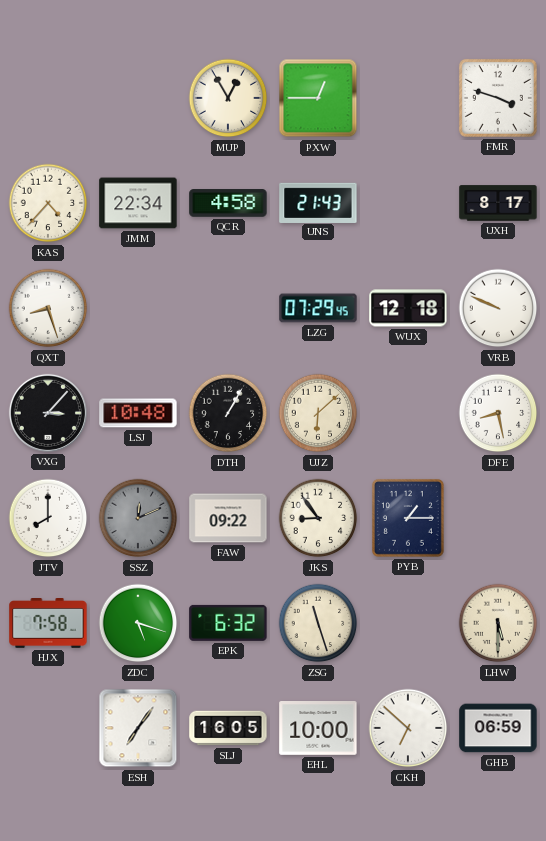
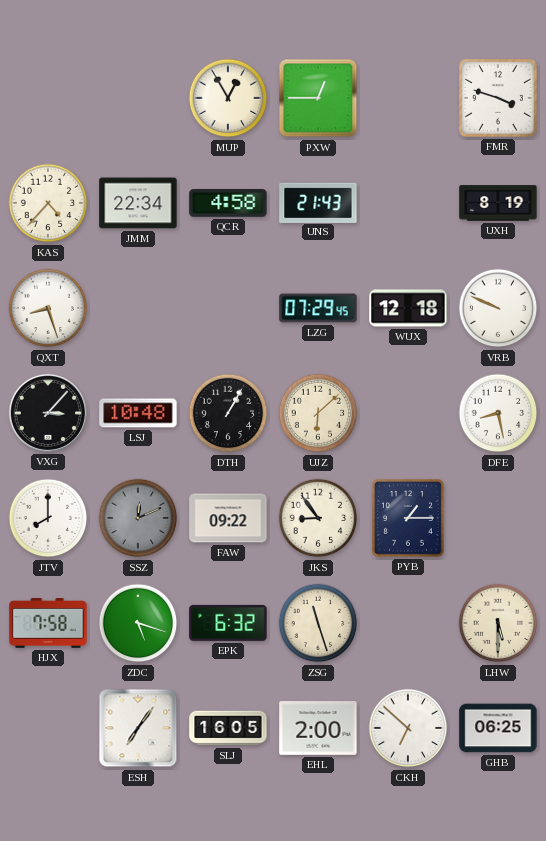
UXH: 8:17 -> 8:19
EHL: 10:00 -> 2:00
GHB: 06:59 -> 06:25
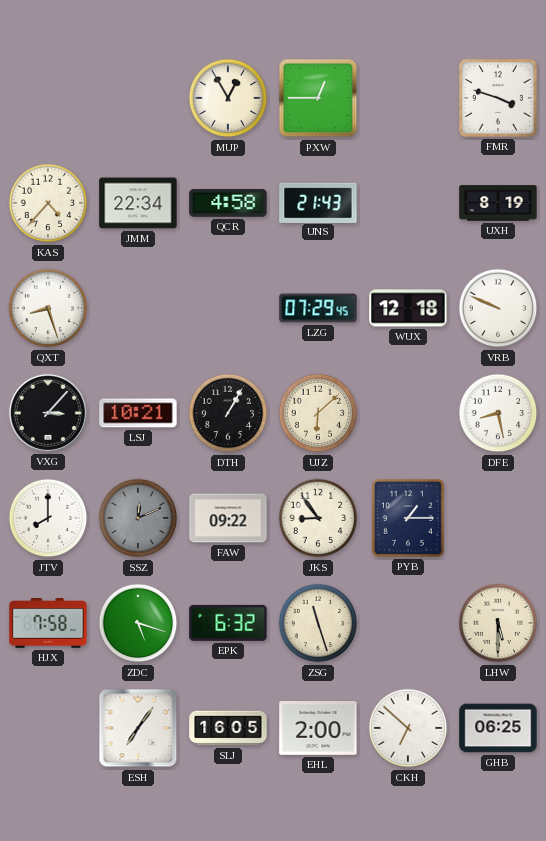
LSJ: 10:48 -> 10:21
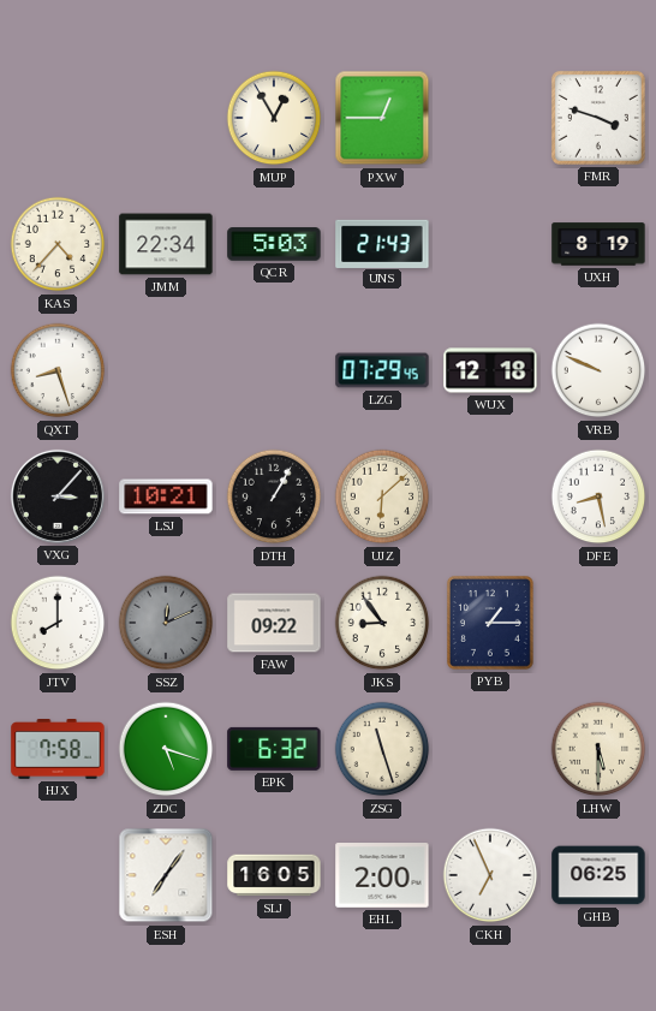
QCR: 4:58 -> 5:03
CKH: 6:52 -> 6:56
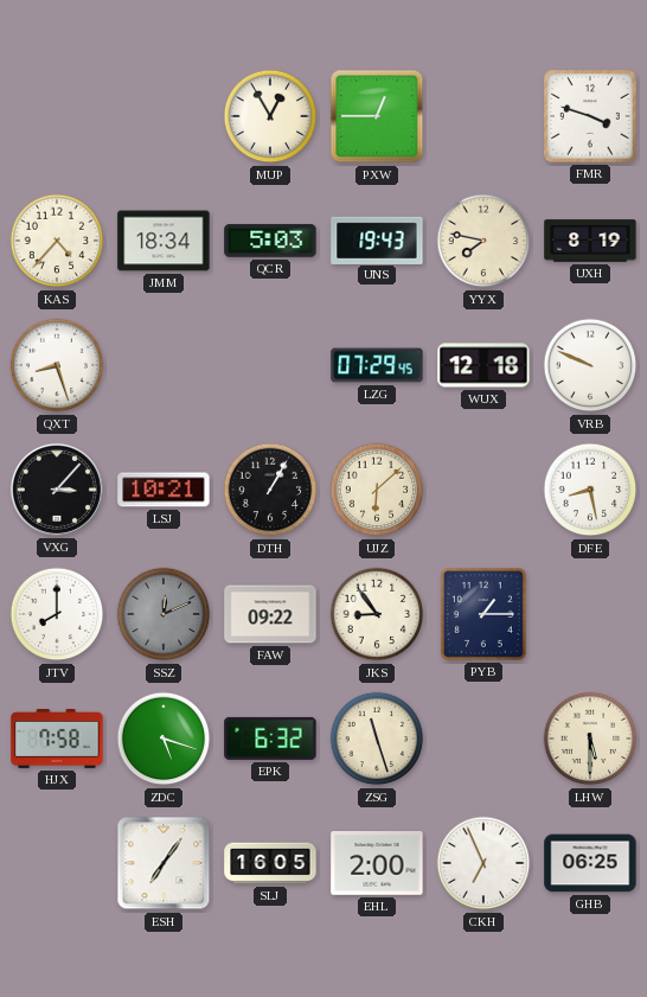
JMM: 22:34 -> 18:34
UNS: 21:43 -> 19:43
YYX: none -> 7:47
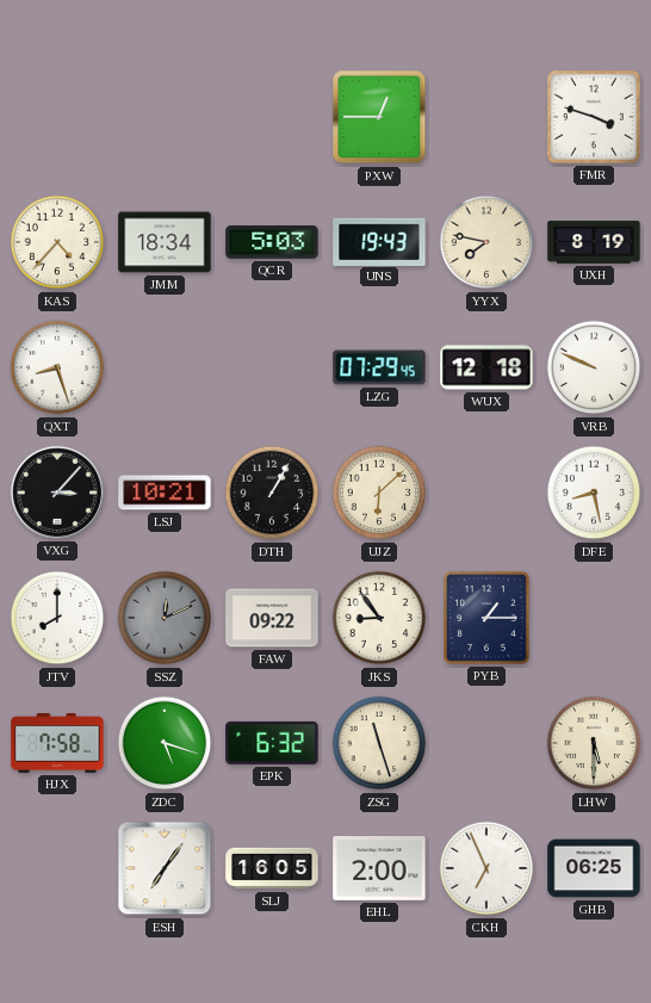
MUP: 12:55 -> none
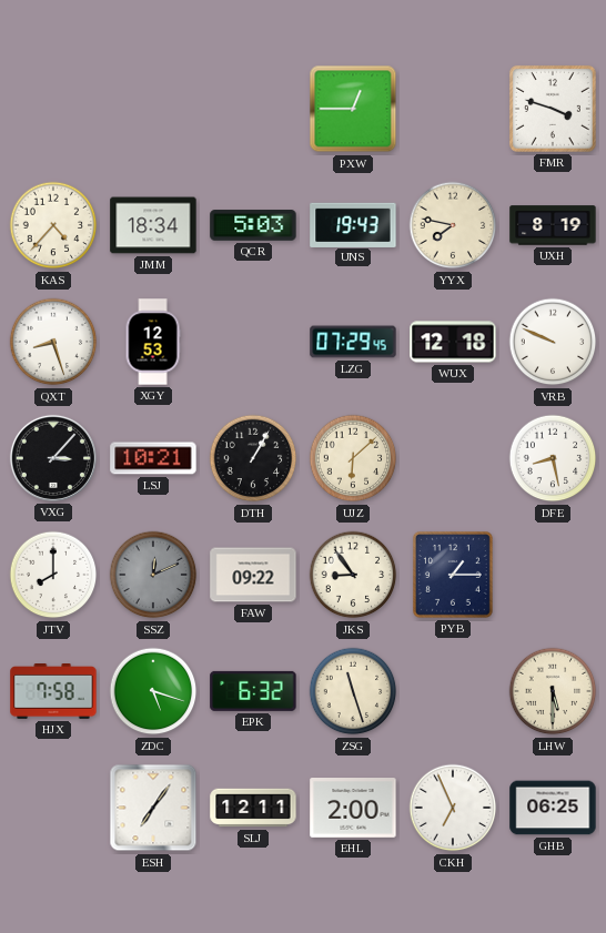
XGY: none -> 12:53
SLJ: 16:05 -> 12:11
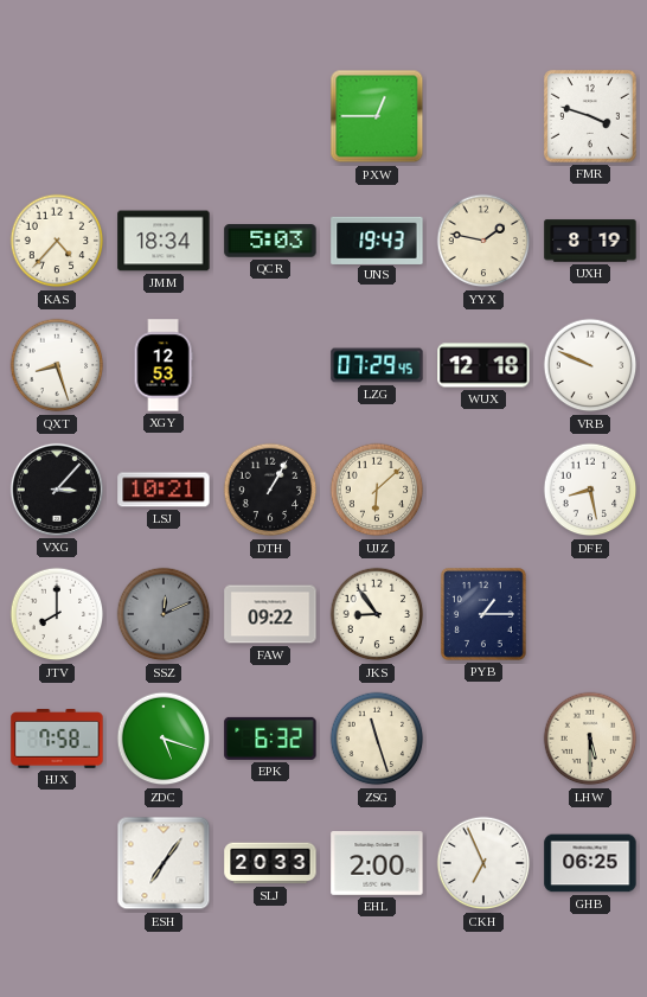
YYX: 7:47 -> 1:47
SLJ: 12:11 -> 20:33
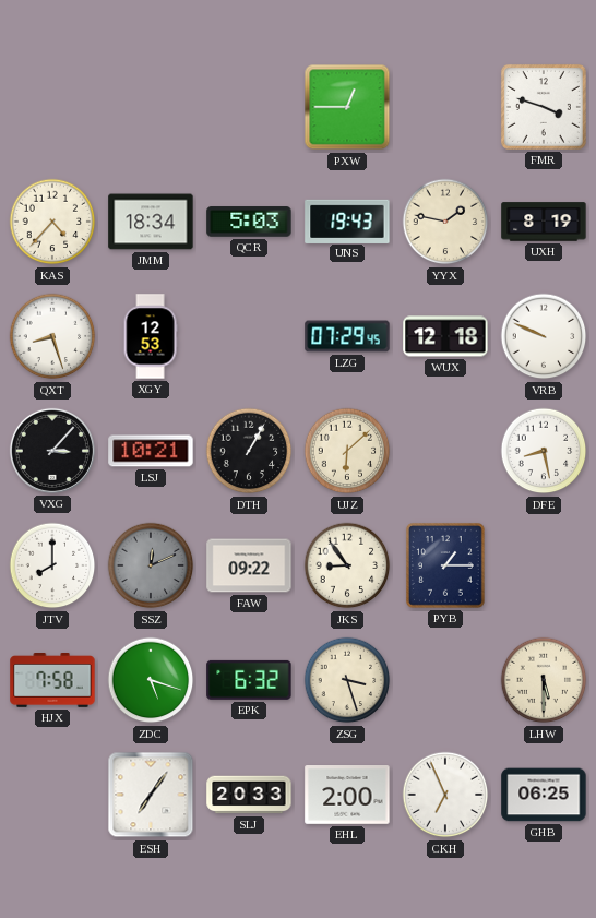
ZSG: 11:27 -> 3:27
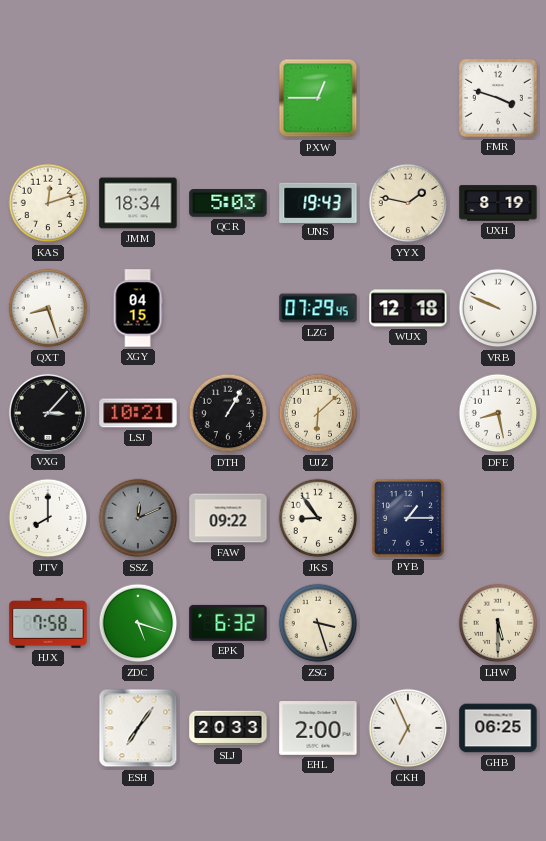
KAS: 4:37 -> 12:12
XGY: 12:53 -> 04:15
